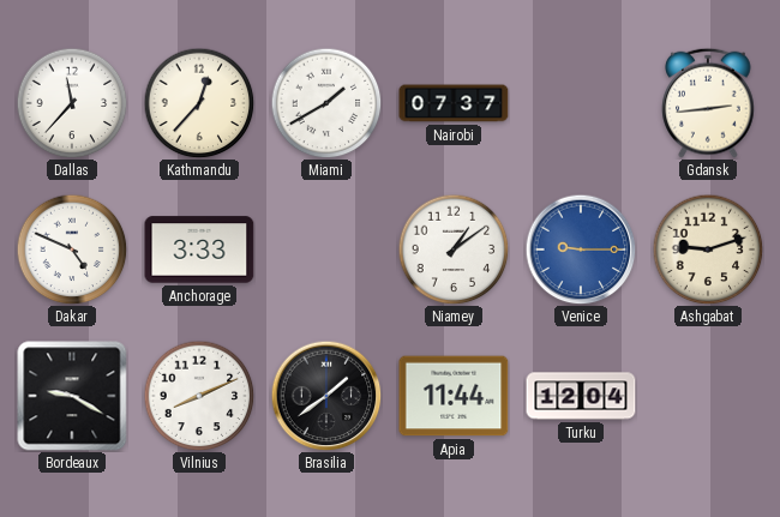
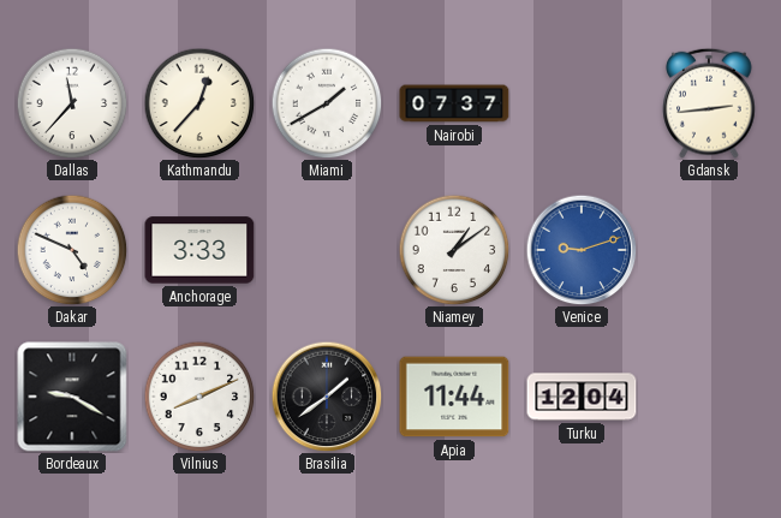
Venice: 9:15 -> 9:12
Ashgabat: 9:12 -> none
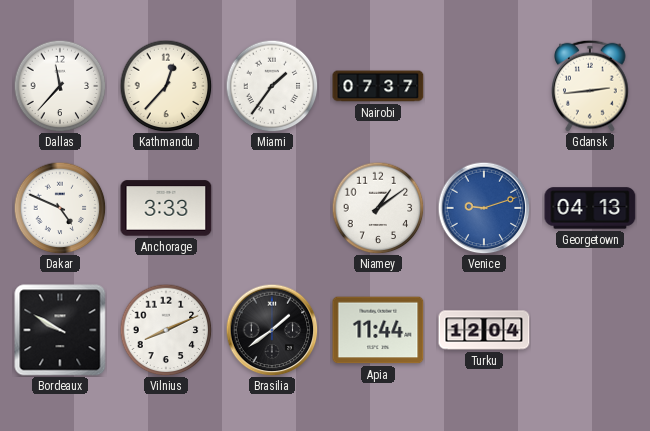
Miami: 1:40 -> 1:36
Georgetown: none -> 04:13
Bordeaux: 9:20 -> 9:50
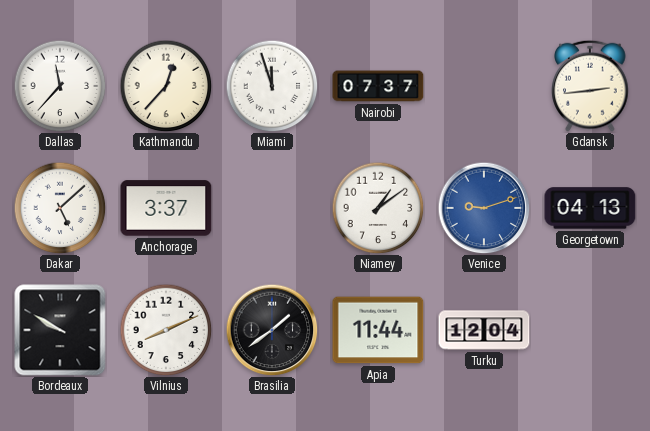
Miami: 1:36 -> 11:57
Dakar: 4:49 -> 5:08
Anchorage: 3:33 -> 3:37
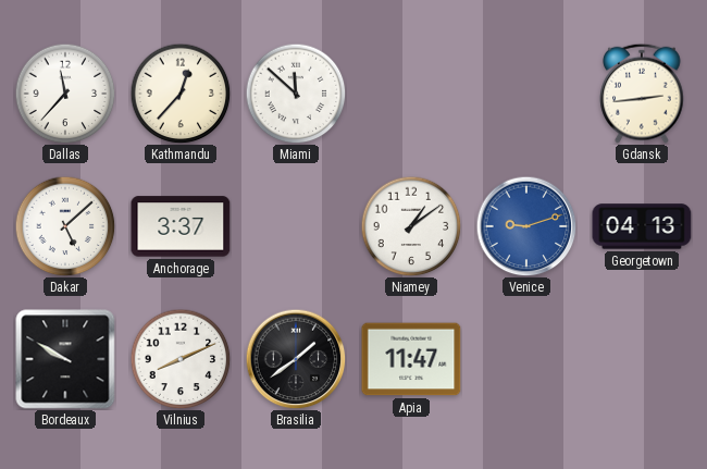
Miami: 11:57 -> 11:52
Nairobi: 07:37 -> none
Apia: 11:44 -> 11:47
Turku: 12:04 -> none
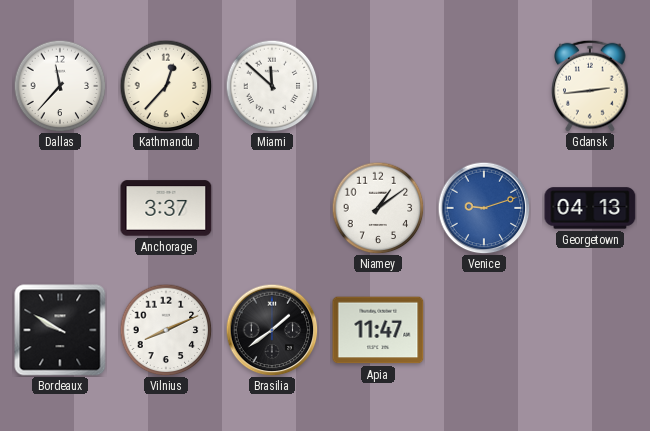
Dakar: 5:08 -> none
